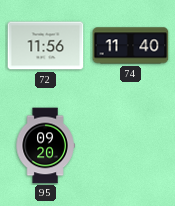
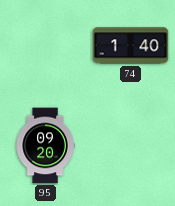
72: 11:56 -> none
74: 11:40 -> 1:40
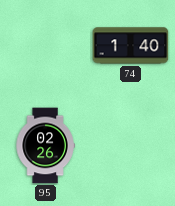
95: 09:20 -> 02:26
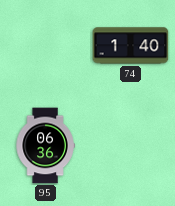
95: 02:26 -> 06:36
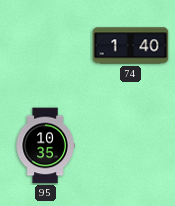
95: 06:36 -> 10:35
